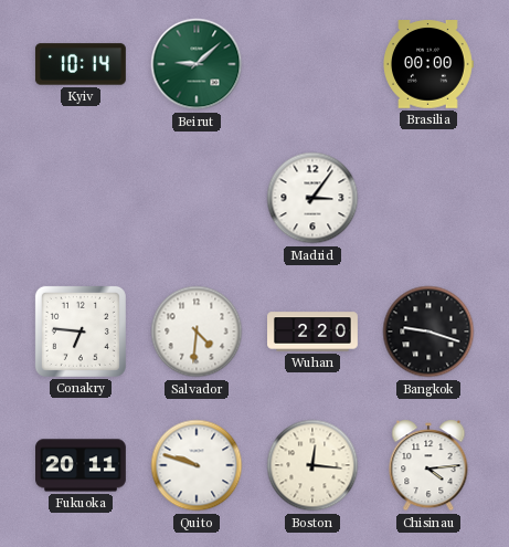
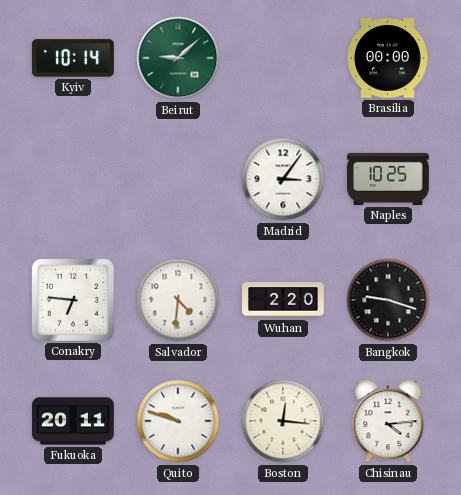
Naples: none -> 10:25
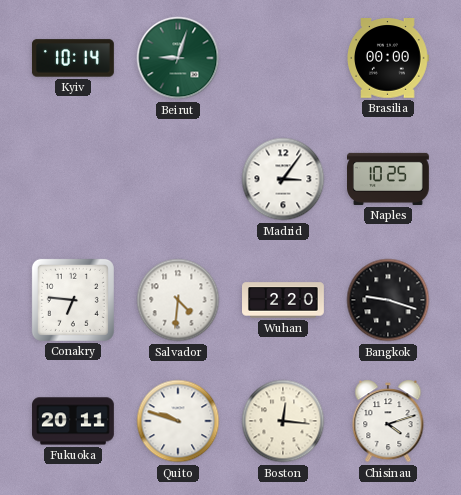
Beirut: 9:08 -> 9:03
Chisinau: 4:14 -> 4:12
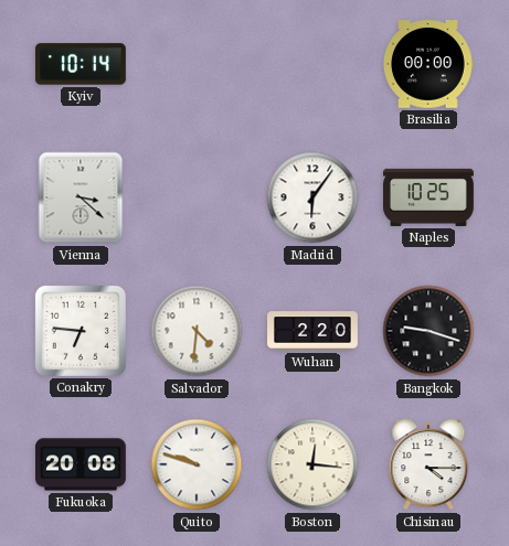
Beirut: 9:03 -> none
Vienna: none -> 3:22
Madrid: 3:06 -> 6:06
Fukuoka: 20:11 -> 20:08
Chisinau: 4:12 -> 4:15
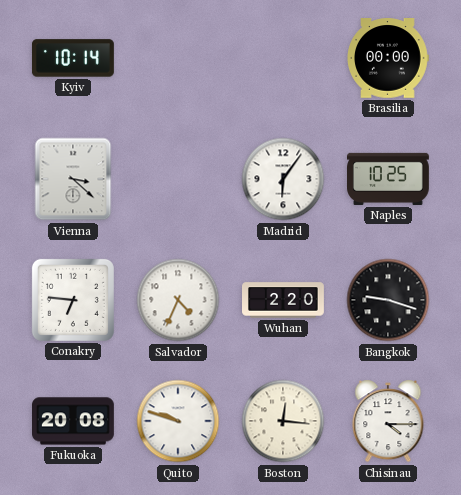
Salvador: 4:31 -> 4:34
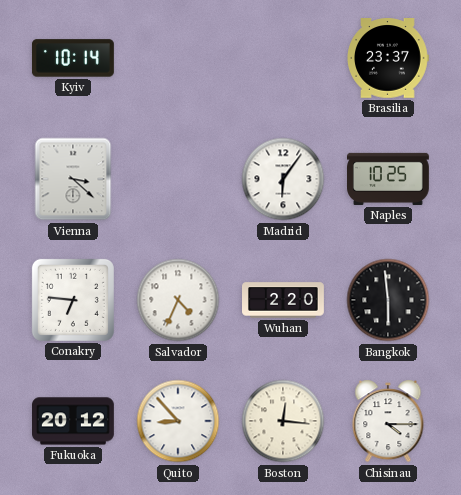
Brasilia: 00:00 -> 23:37
Bangkok: 9:18 -> 5:59
Fukuoka: 20:08 -> 20:12
Quito: 9:48 -> 8:53
